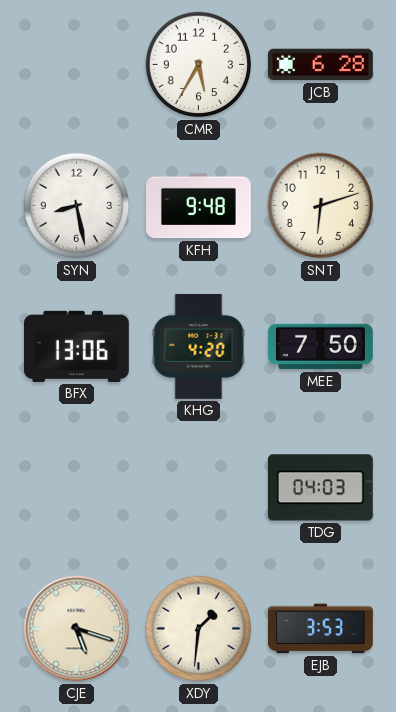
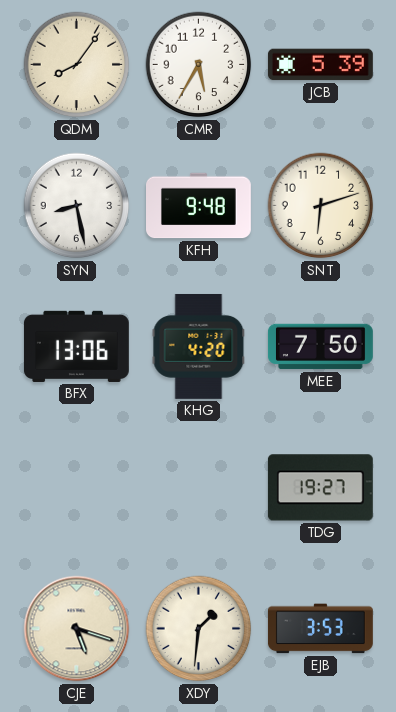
QDM: none -> 8:06
JCB: 6:28 -> 5:39
TDG: 04:03 -> 19:27
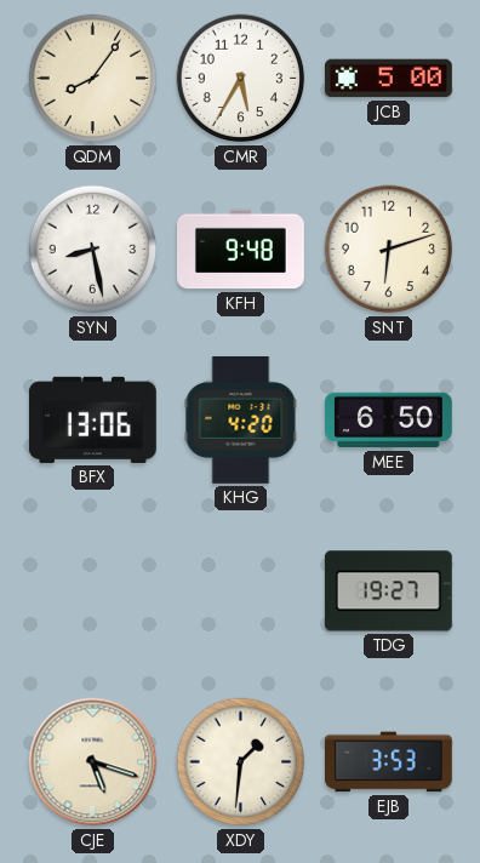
JCB: 5:39 -> 5:00
MEE: 7:50 -> 6:50
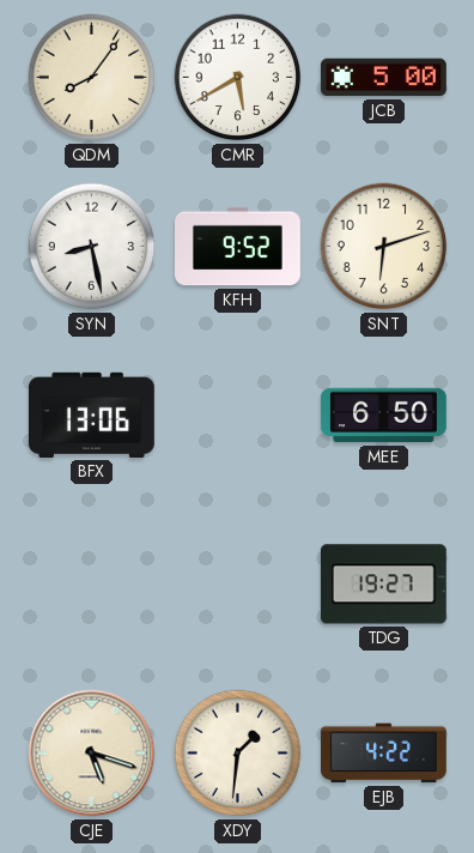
CMR: 5:35 -> 5:40
KFH: 9:48 -> 9:52
KHG: 4:20 -> none
EJB: 3:53 -> 4:22
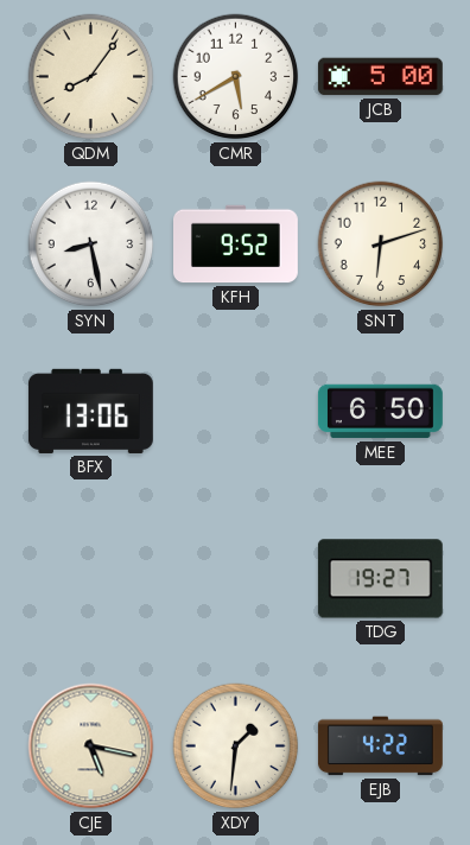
CJE: 5:18 -> 5:17
